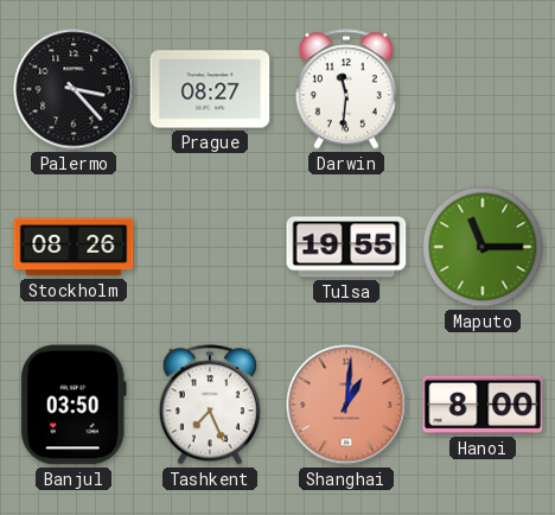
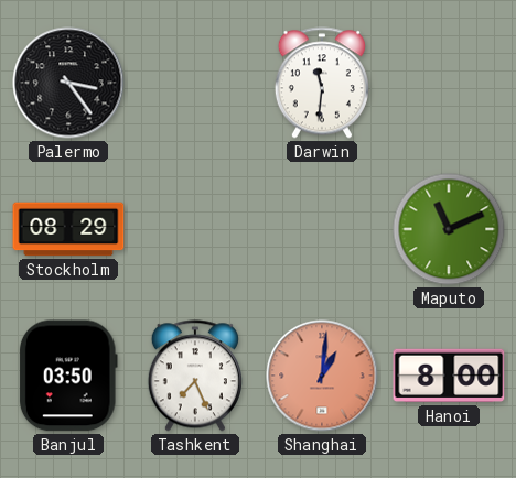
Palermo: 3:23 -> 3:24
Prague: 08:27 -> none
Stockholm: 08:26 -> 08:29
Tulsa: 19:55 -> none
Maputo: 11:15 -> 11:11
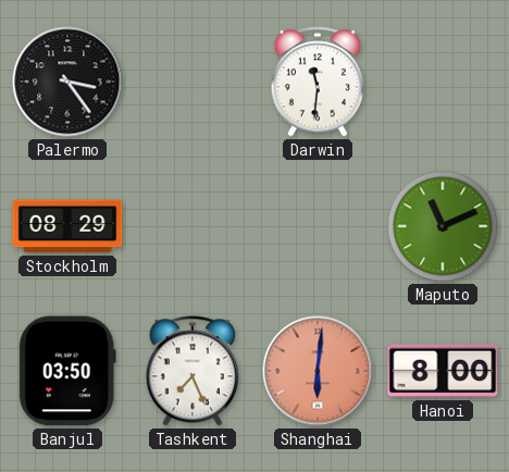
Shanghai: 1:01 -> 6:01
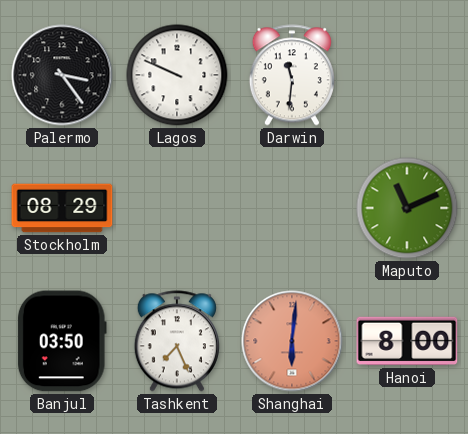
Lagos: none -> 9:49
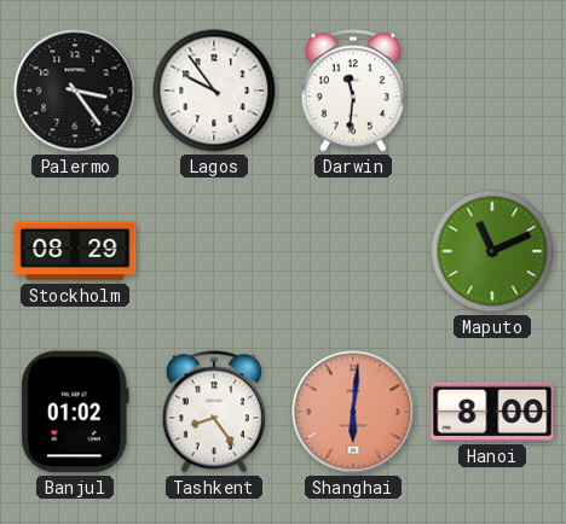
Lagos: 9:49 -> 9:54
Banjul: 03:50 -> 01:02
Tashkent: 7:26 -> 8:24
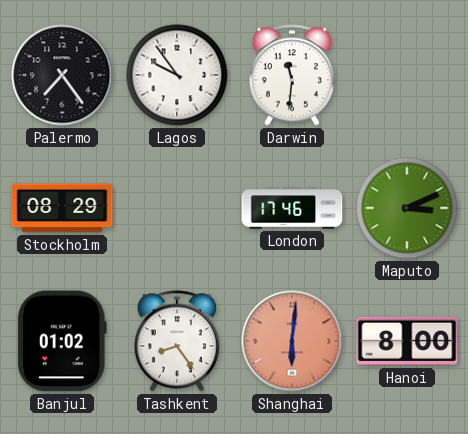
Palermo: 3:24 -> 7:24
London: none -> 17:46
Maputo: 11:11 -> 3:11
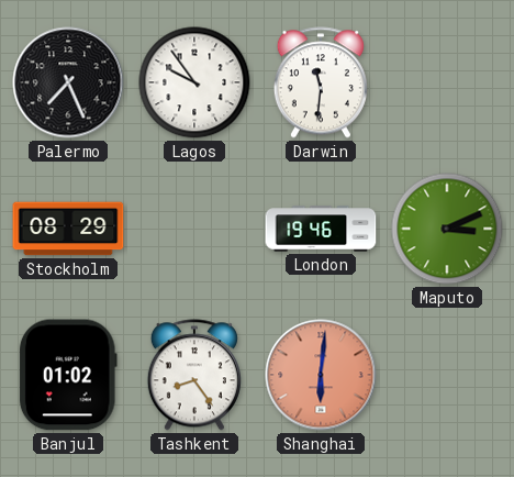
Palermo: 7:24 -> 7:26
London: 17:46 -> 19:46
Hanoi: 8:00 -> none
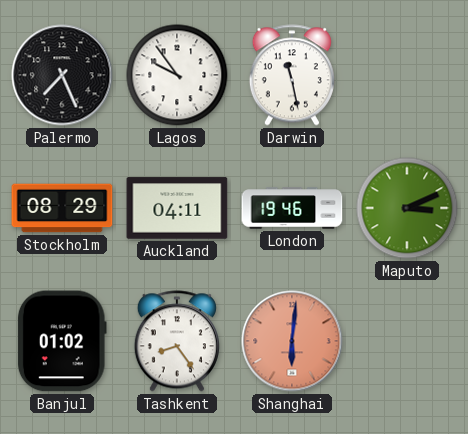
Darwin: 11:31 -> 11:28
Auckland: none -> 04:11
